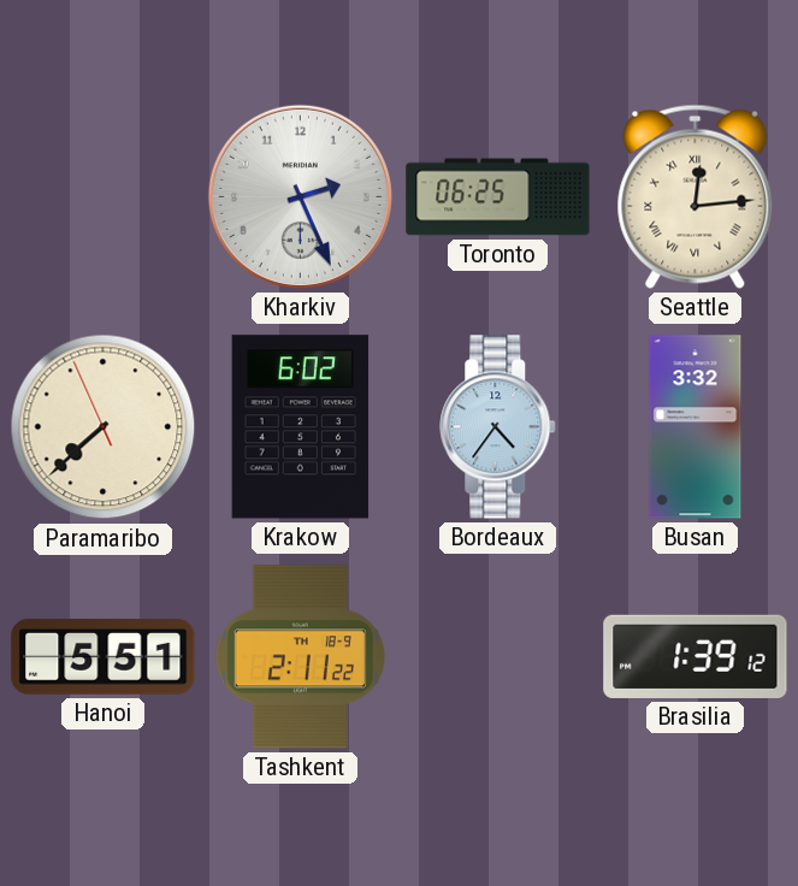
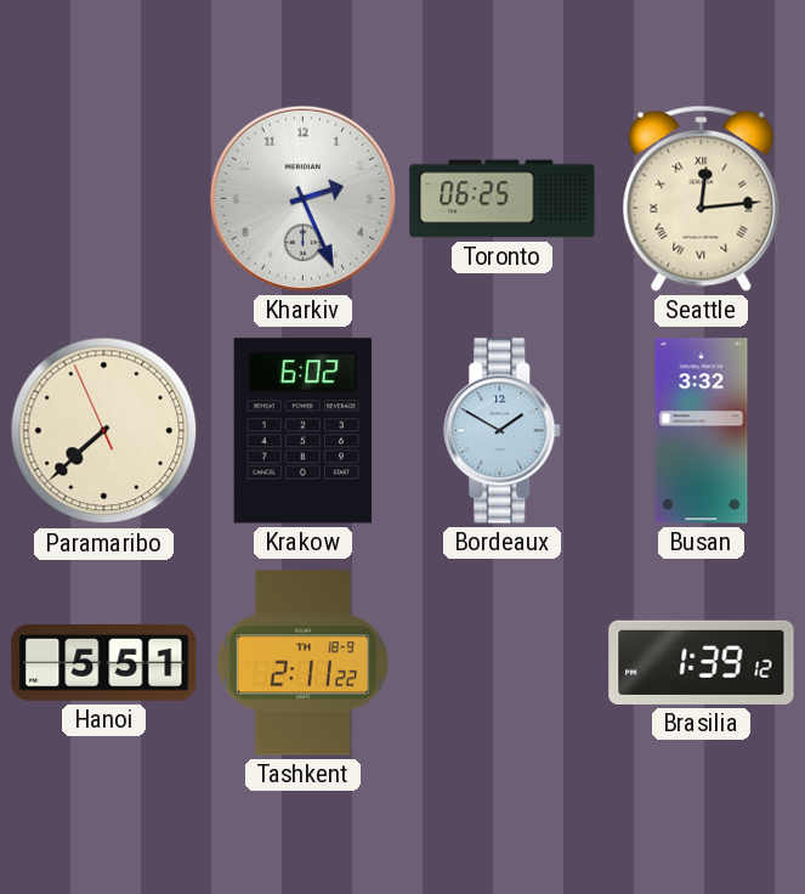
Bordeaux: 4:36 -> 1:50
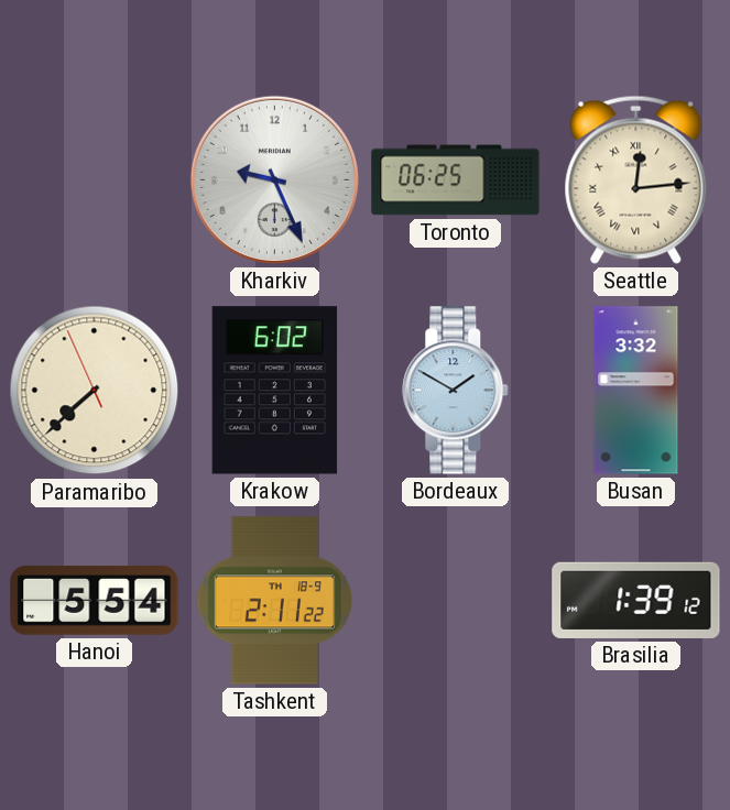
Kharkiv: 2:26 -> 9:26
Hanoi: 5:51 -> 5:54
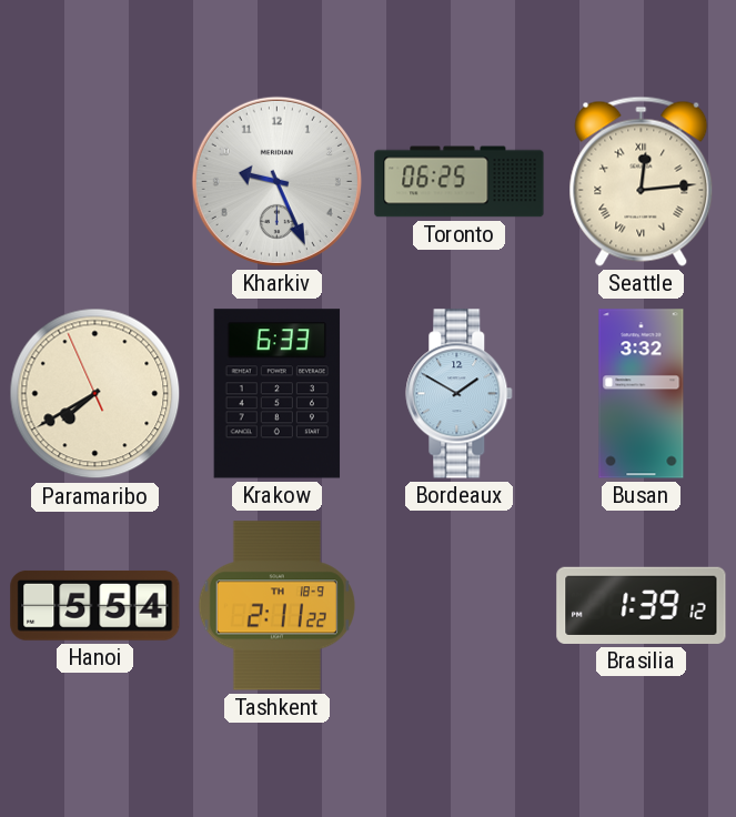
Paramaribo: 7:37 -> 7:39
Krakow: 6:02 -> 6:33
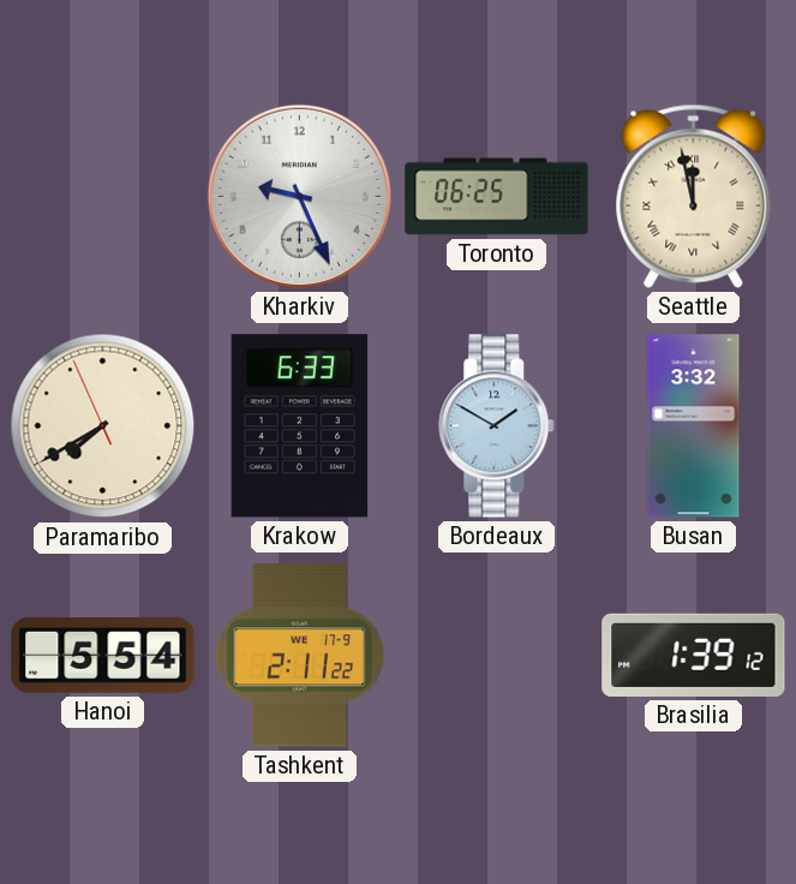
Seattle: 12:14 -> 11:58
Tashkent date: TH 18-9 -> WE 17-9
